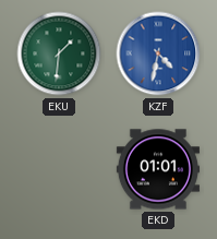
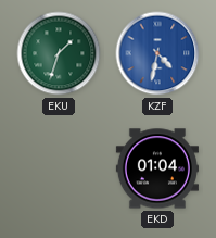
EKU: 1:31 -> 1:33
EKD: 01:01 -> 01:04
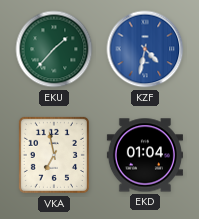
EKU: 1:33 -> 1:37
VKA: none -> 6:58
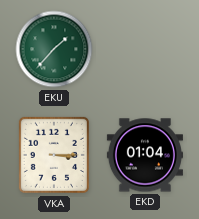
KZF: 4:32 -> none
VKA: 6:58 -> 3:15
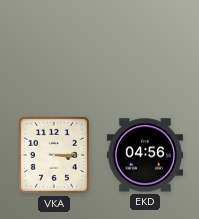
EKU: 1:37 -> none
EKD: 01:04 -> 04:56
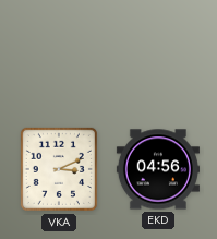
VKA: 3:15 -> 3:11
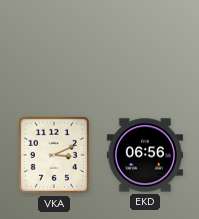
EKD: 04:56 -> 06:56
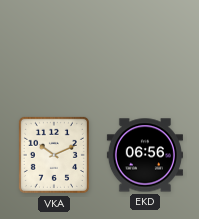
VKA: 3:11 -> 10:11
